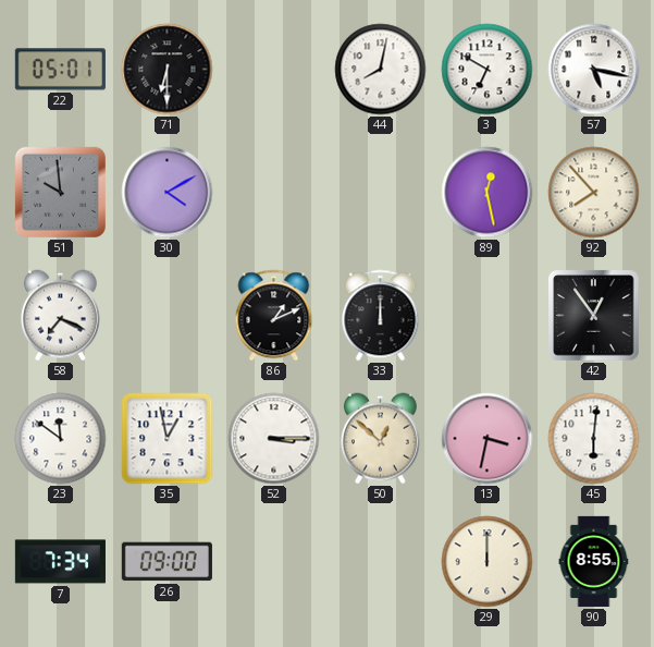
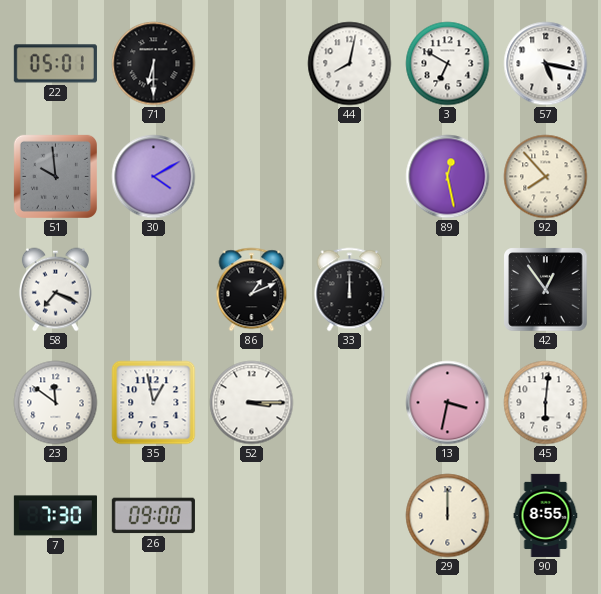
50: 12:52 -> none
7: 7:34 -> 7:30
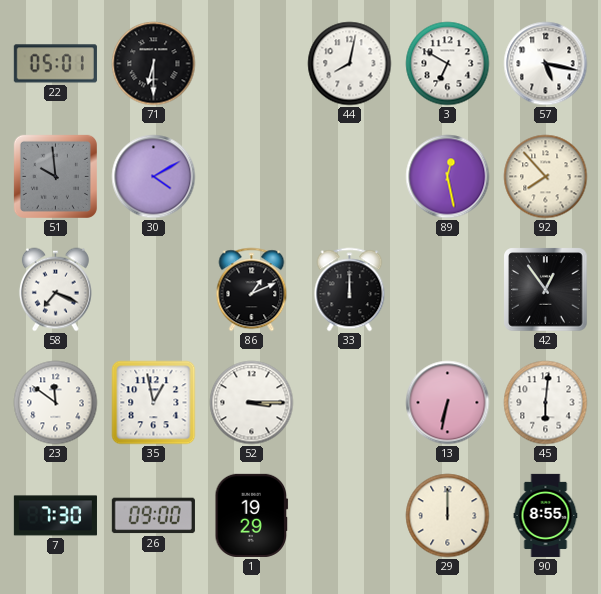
13: 3:32 -> 6:32
1: none -> 19:29
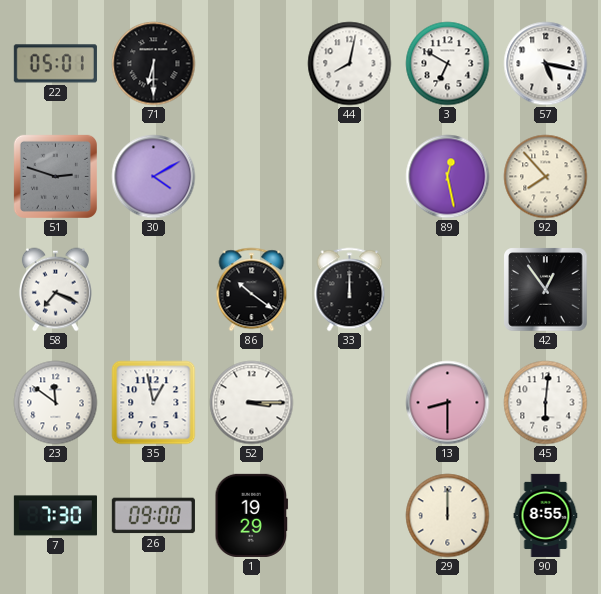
51: 9:59 -> 2:48
86: 1:11 -> 10:21
13: 6:32 -> 8:30
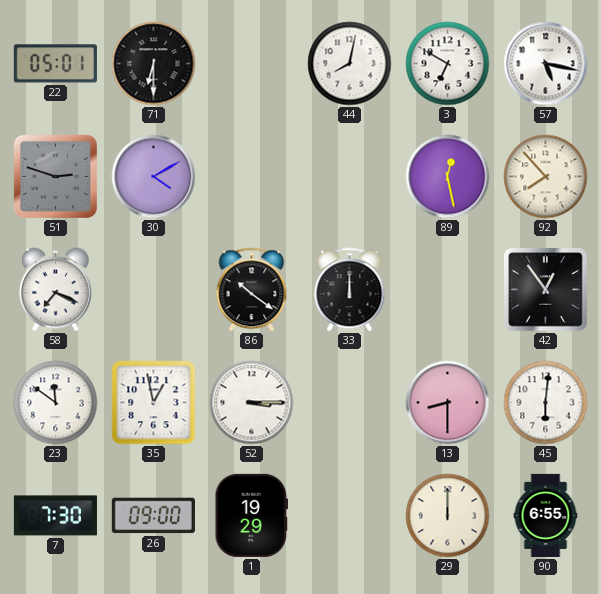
90: 8:55 -> 6:55
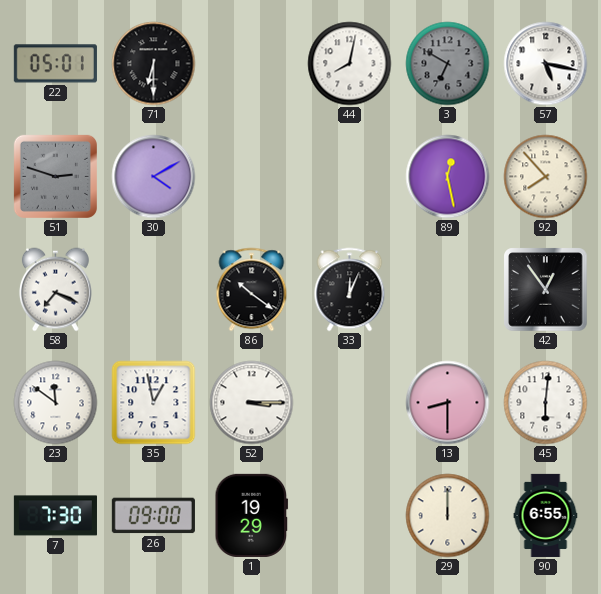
3 dial: white -> grey
33: 12:00 -> 12:04
